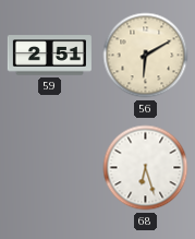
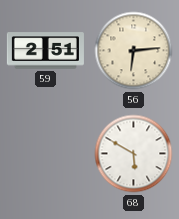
56: 6:10 -> 6:14
68: 6:27 -> 5:50
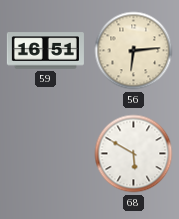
59: 2:51 -> 16:51
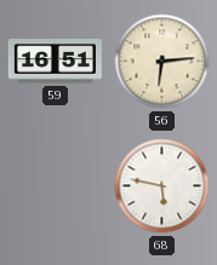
68: 5:50 -> 5:47
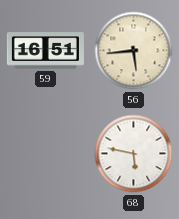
56: 6:14 -> 5:44
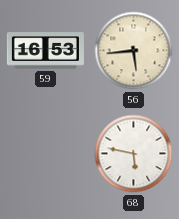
59: 16:51 -> 16:53
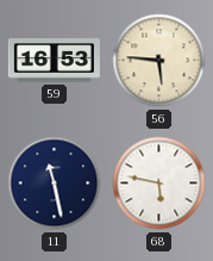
56: 5:44 -> 5:46
11: none -> 11:28
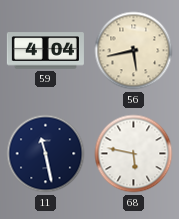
59: 16:53 -> 4:04
56: 5:46 -> 5:43
